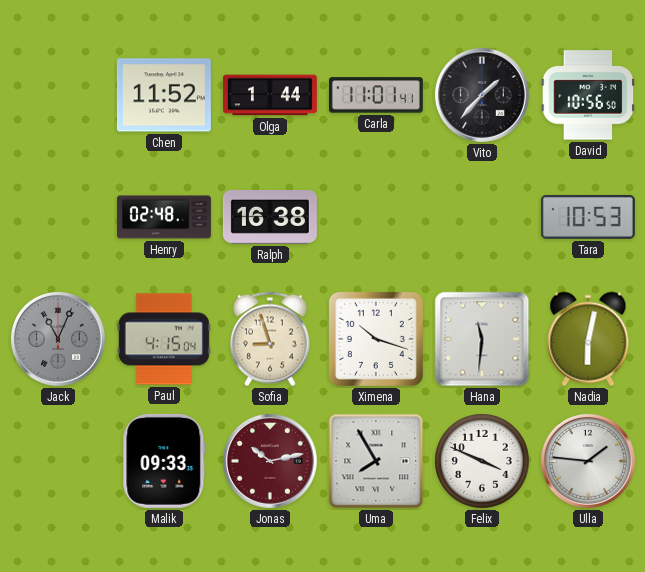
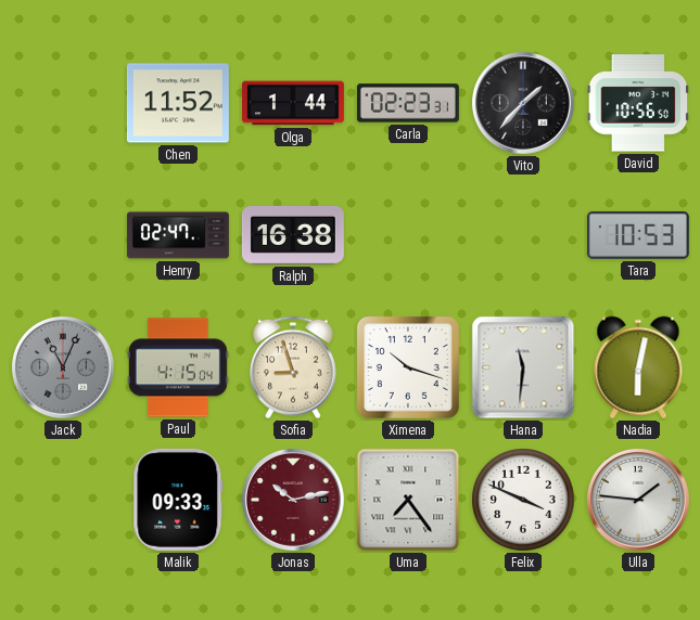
Carla: 11:01 -> 02:23
Henry: 02:48 -> 02:47
Uma: 7:55 -> 7:24
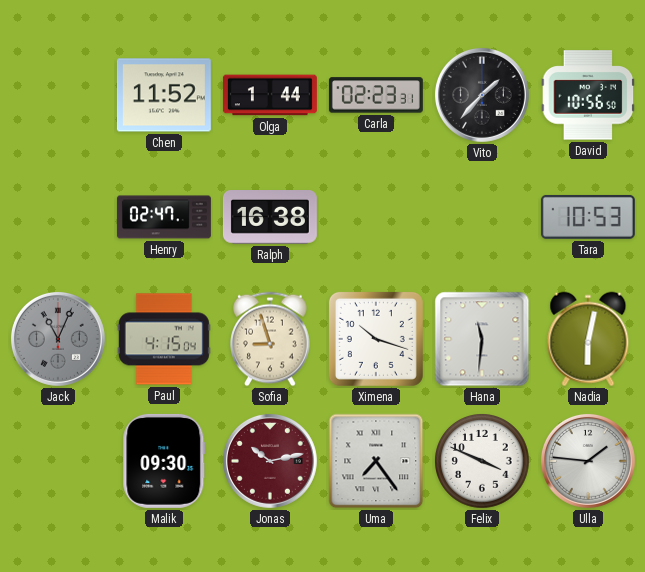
Malik: 09:33 -> 09:30
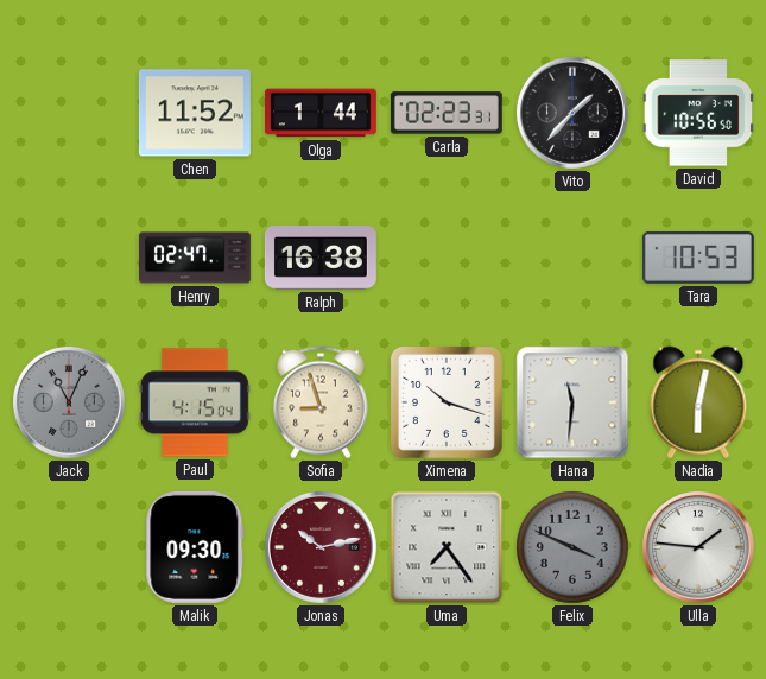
Felix dial: white -> grey
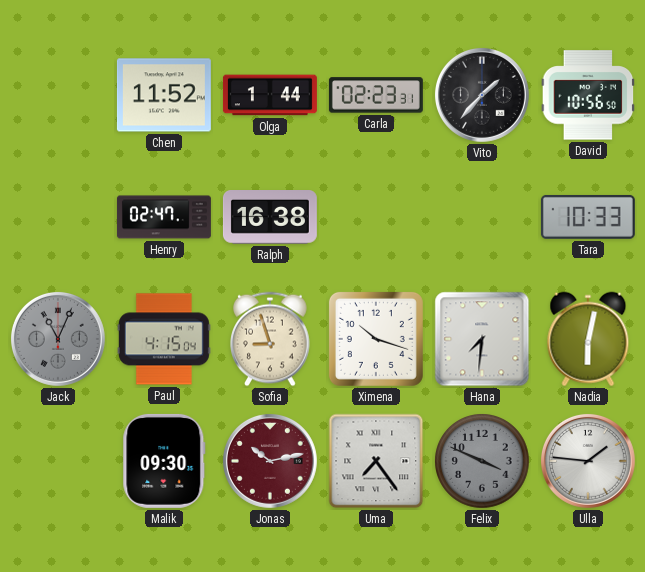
Tara: 10:53 -> 10:33
Hana: 11:31 -> 7:31
